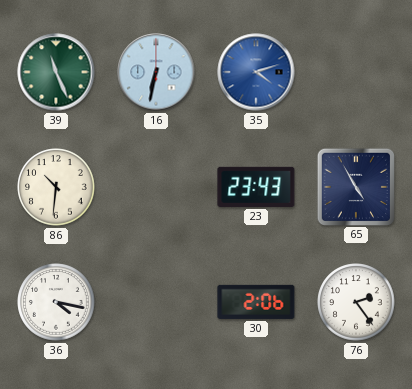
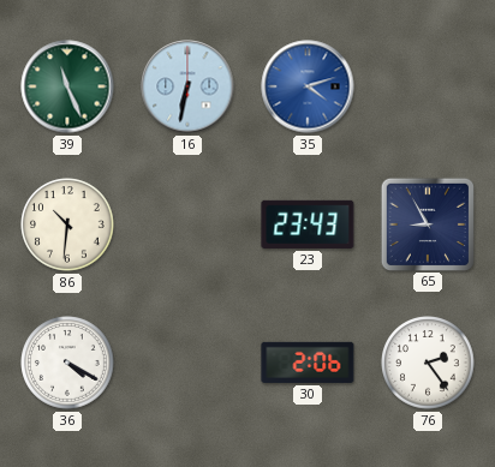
65: 4:55 -> 8:55
36: 4:17 -> 4:20
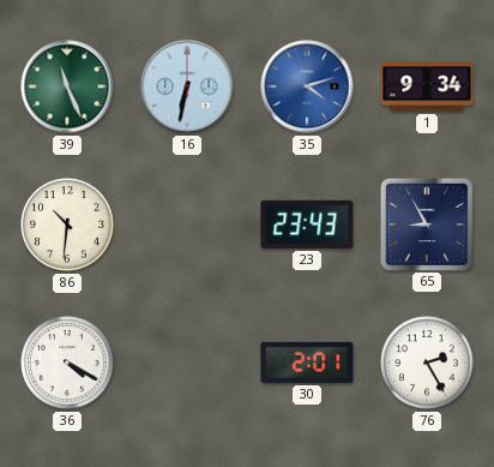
1: none -> 9:34
30: 2:06 -> 2:01
76: 2:24 -> 2:25
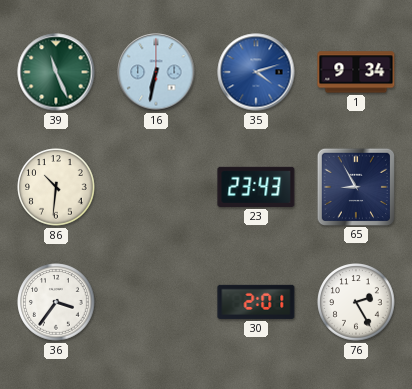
36: 4:20 -> 3:36
